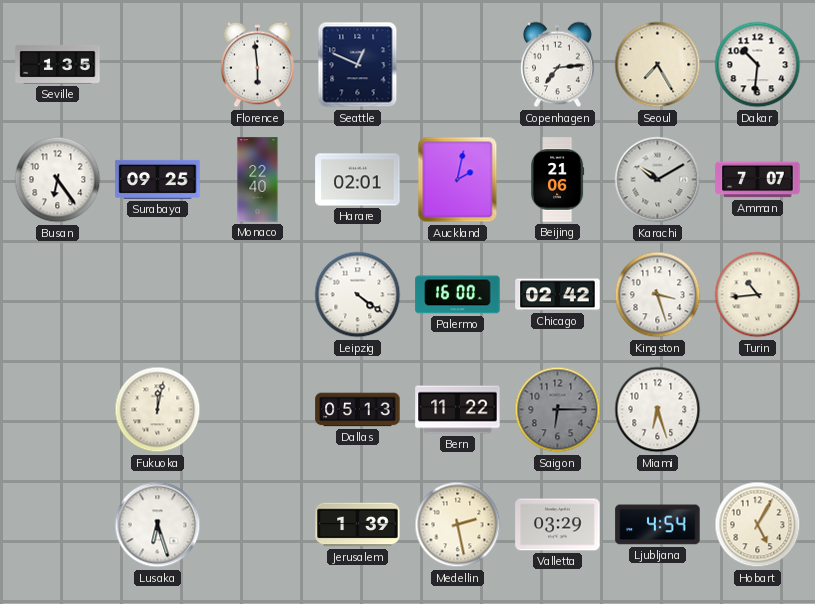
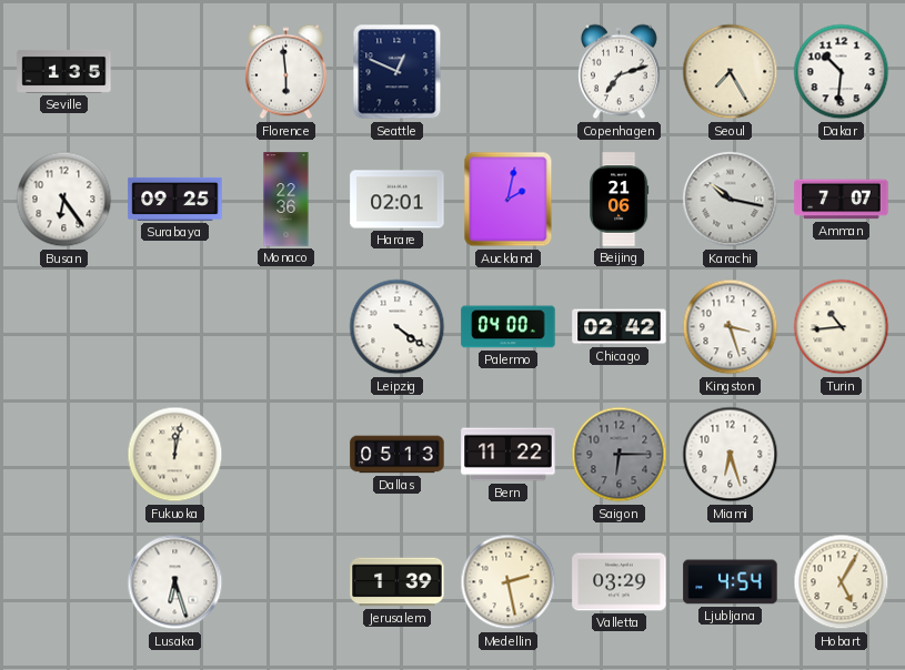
Copenhagen: 7:14 -> 7:12
Monaco: 22:40 -> 22:36
Karachi: 10:10 -> 10:17
Palermo: 16:00 -> 04:00
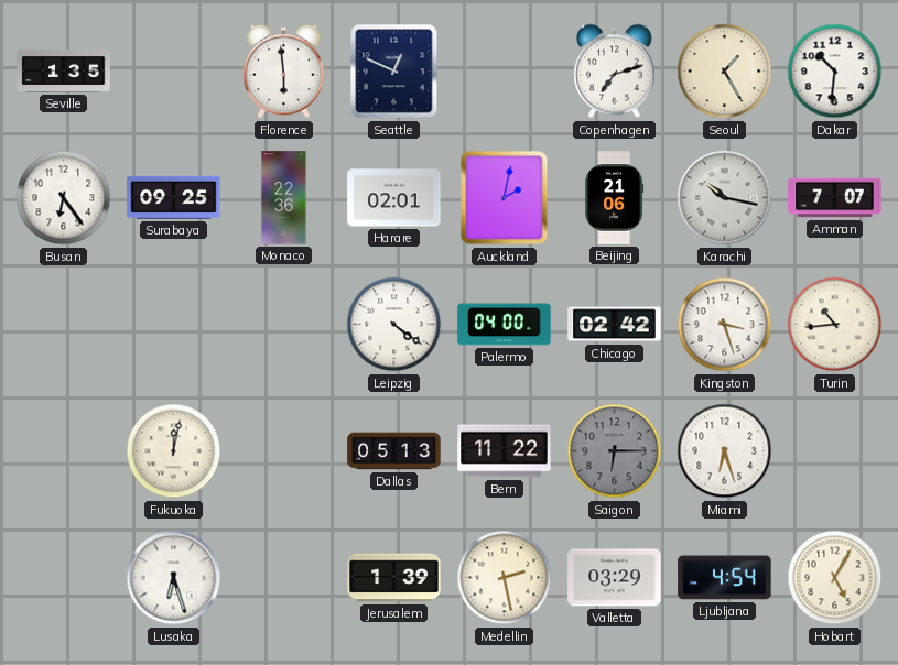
Seoul: 7:25 -> 1:25
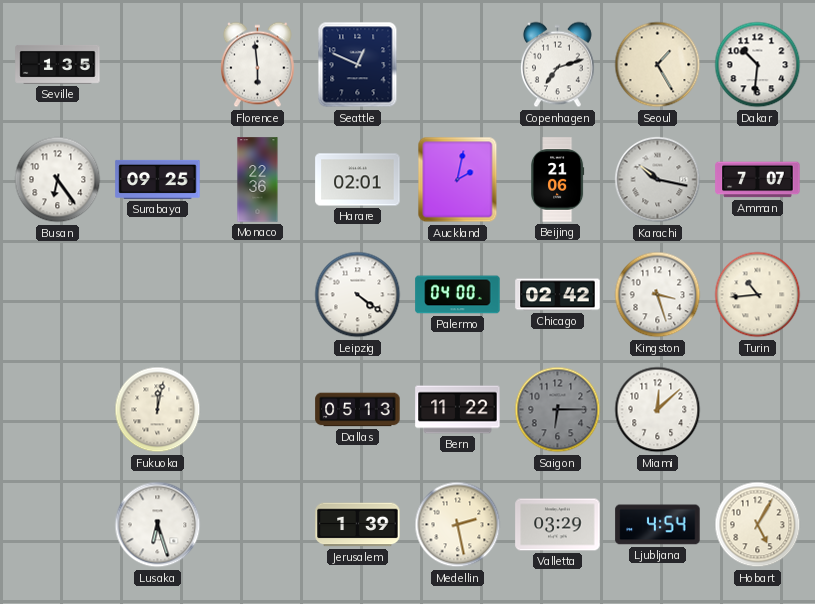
Miami: 6:27 -> 12:08
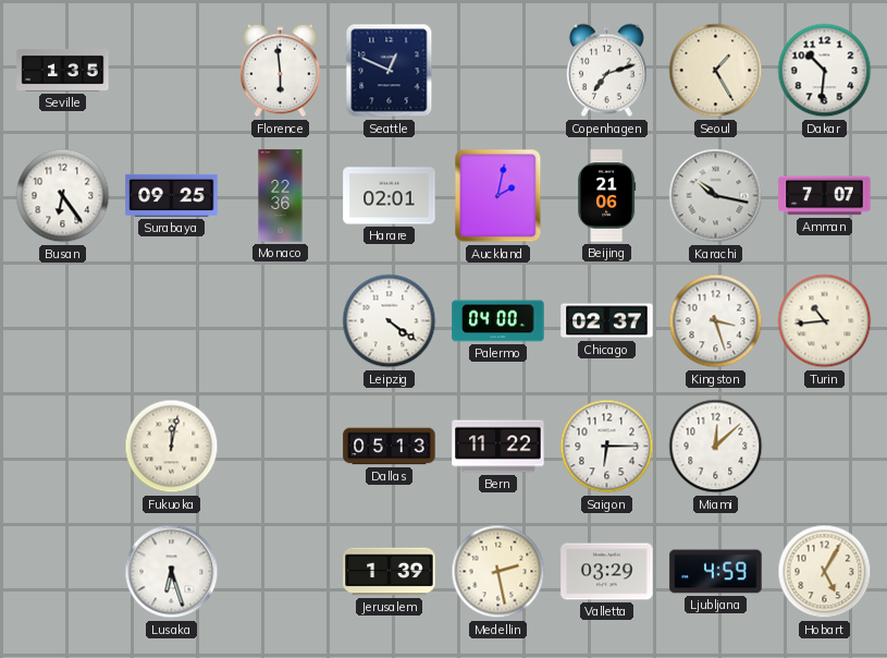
Chicago: 02:42 -> 02:37
Saigon dial: grey -> white
Ljubljana: 4:54 -> 4:59
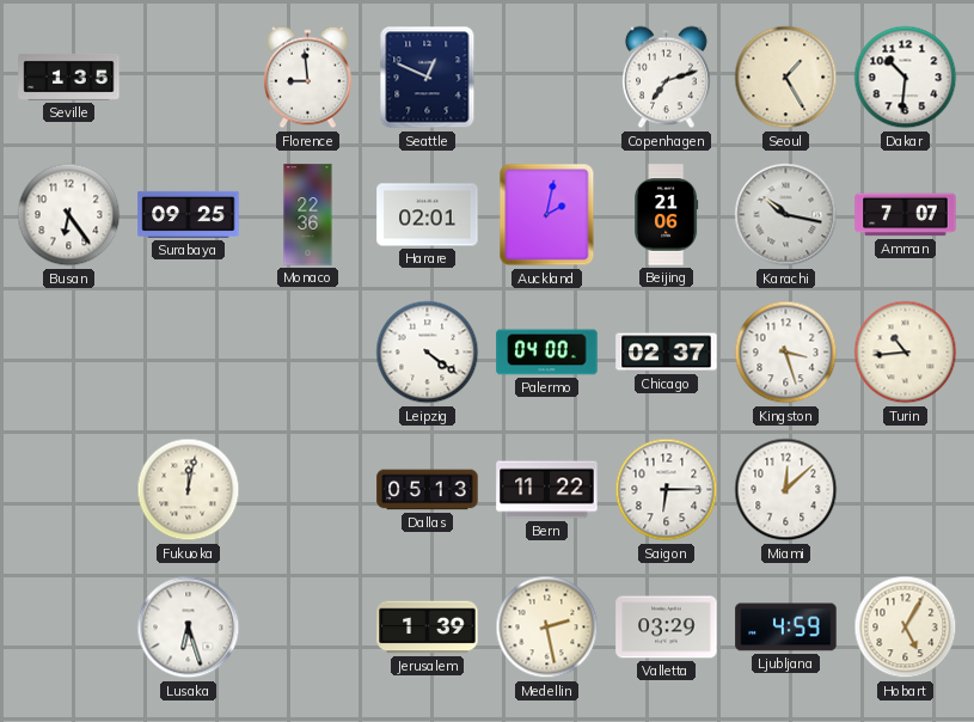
Florence: 5:59 -> 8:59
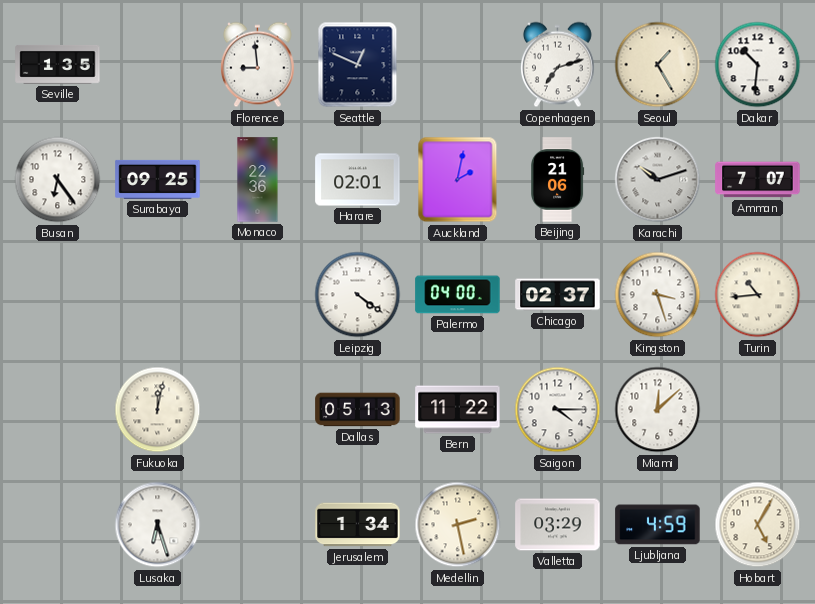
Karachi: 10:17 -> 10:12
Saigon: 6:15 -> 4:15
Jerusalem: 1:39 -> 1:34
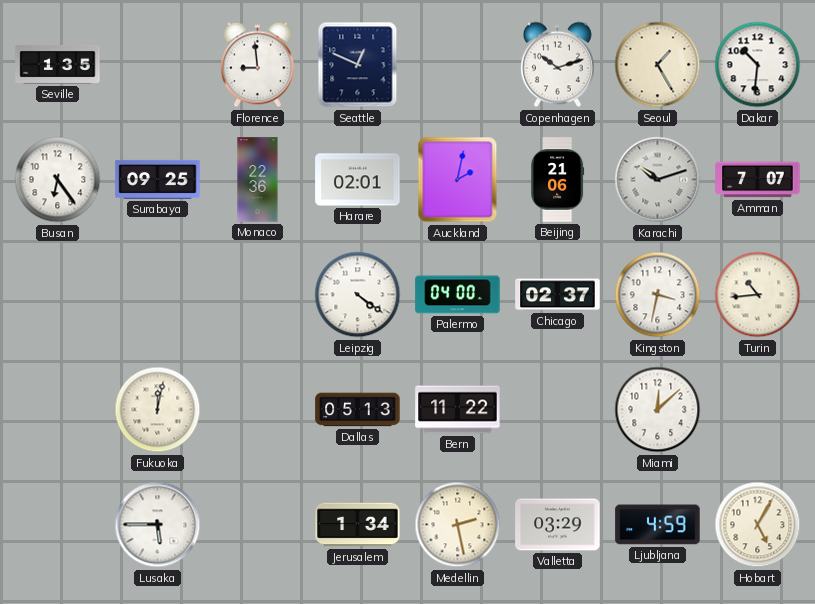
Copenhagen: 7:12 -> 10:12
Kingston: 3:27 -> 3:32
Saigon: 4:15 -> none
Lusaka: 6:27 -> 5:45
